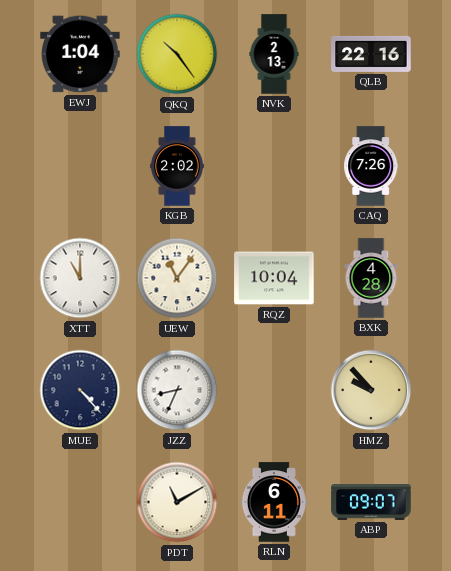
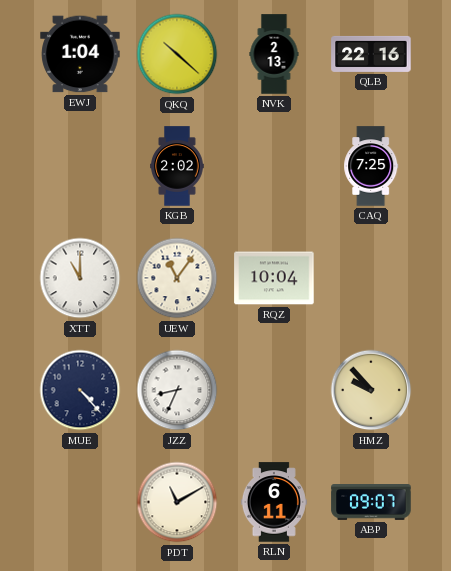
QKQ: 10:24 -> 10:22
CAQ: 7:26 -> 7:25
BXK: 4:28 -> none
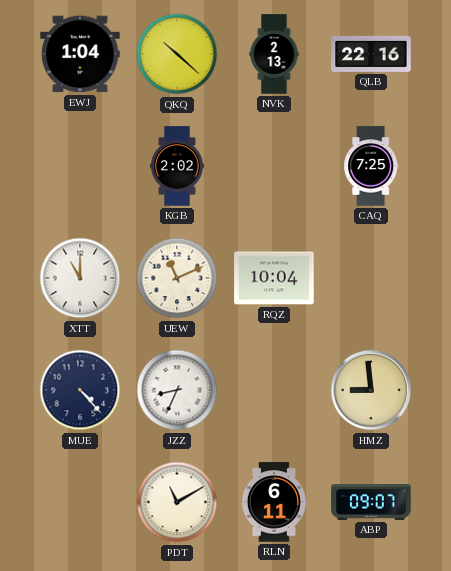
UEW: 11:06 -> 11:11
HMZ: 9:53 -> 8:59
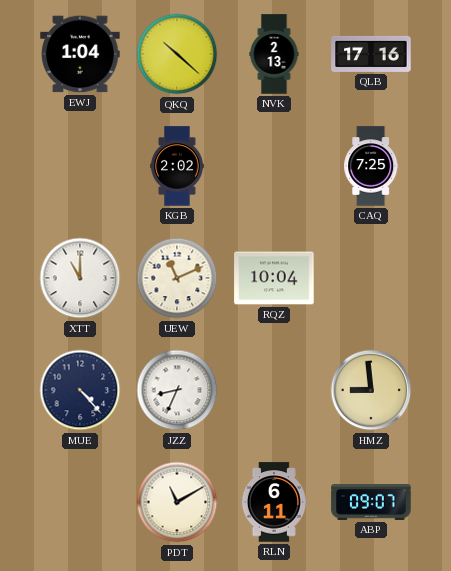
QLB: 22:16 -> 17:16
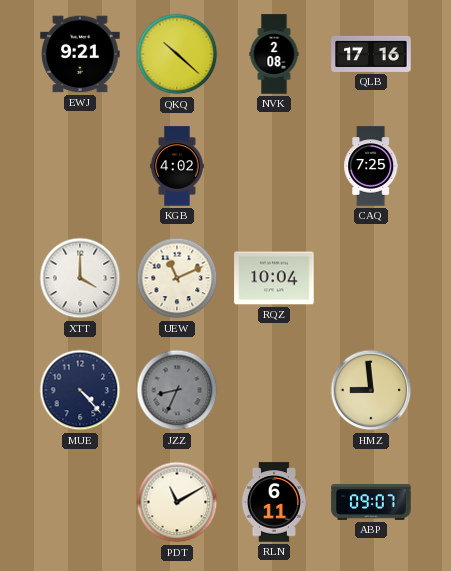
EWJ: 1:04 -> 9:21
NVK: 2:13 -> 2:08
KGB: 2:02 -> 4:02
XTT: 11:00 -> 4:00
JZZ dial: white -> grey
